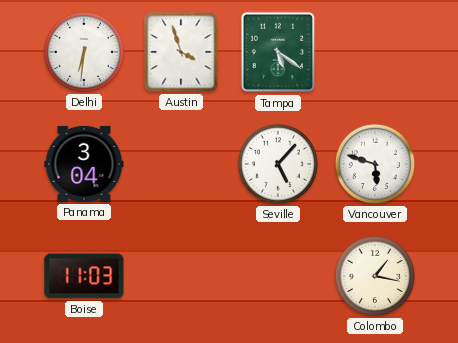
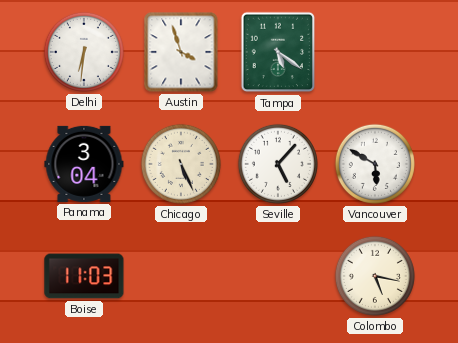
Chicago: none -> 5:26
Vancouver: 5:48 -> 5:50
Colombo: 1:17 -> 5:17
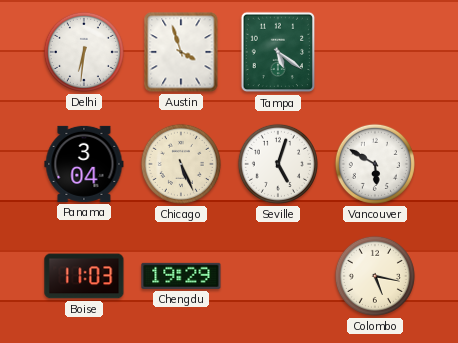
Seville: 5:07 -> 5:03
Chengdu: none -> 19:29
